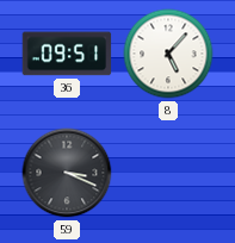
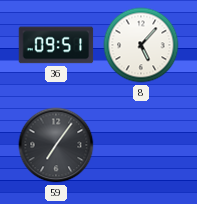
59: 3:19 -> 7:06
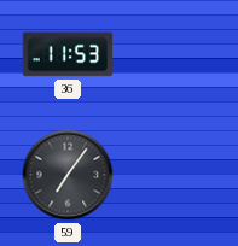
36: 09:51 -> 11:53
8: 5:07 -> none
